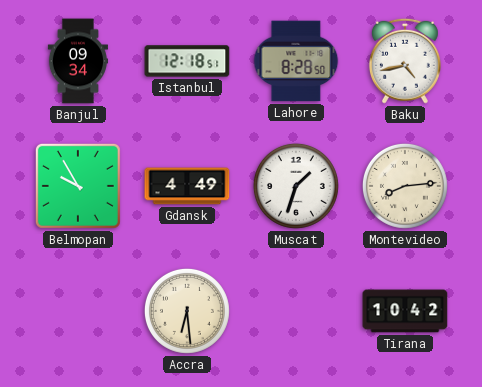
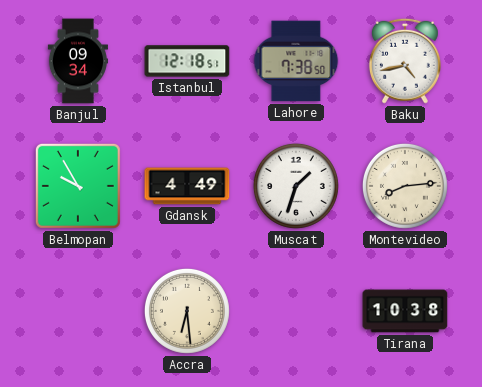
Lahore: 8:28 -> 7:38
Tirana: 10:42 -> 10:38
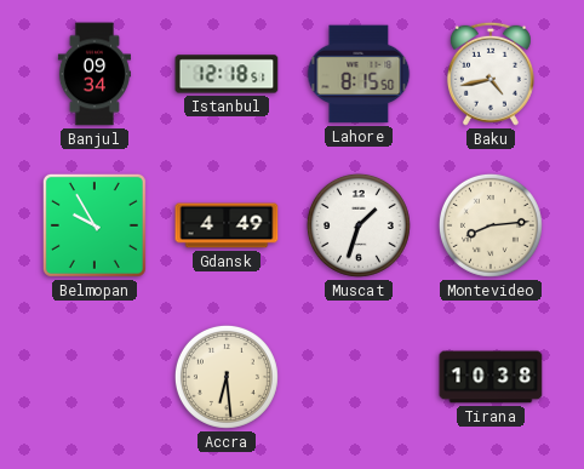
Lahore: 7:38 -> 8:15
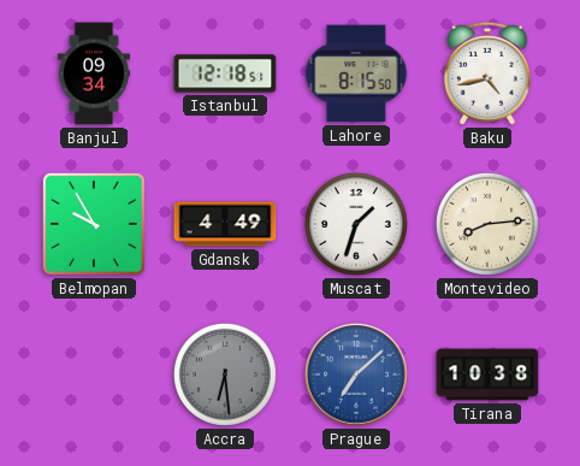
Accra dial: cream -> grey
Prague: none -> 7:08
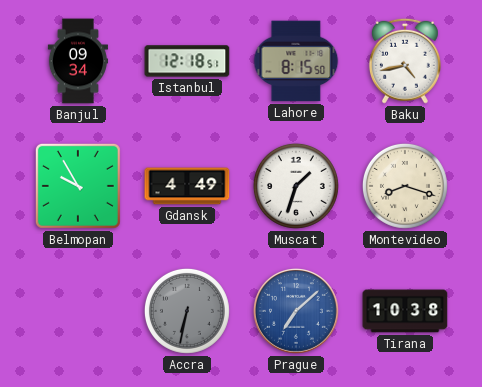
Montevideo: 8:14 -> 8:18
Accra: 6:29 -> 6:32
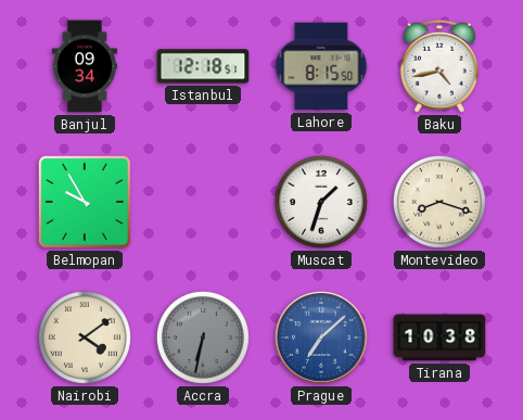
Gdansk: 4:49 -> none
Nairobi: none -> 4:09
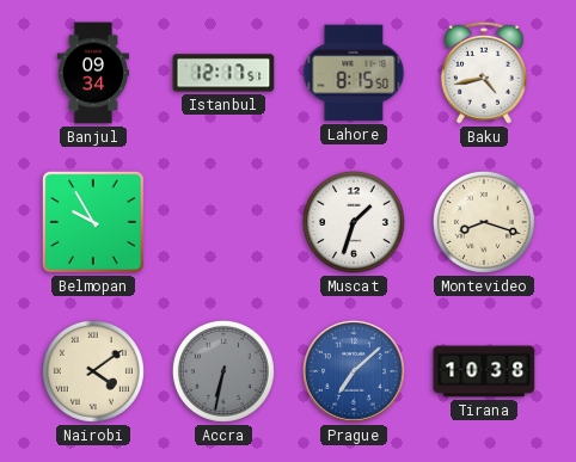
Istanbul: 12:18 -> 12:17
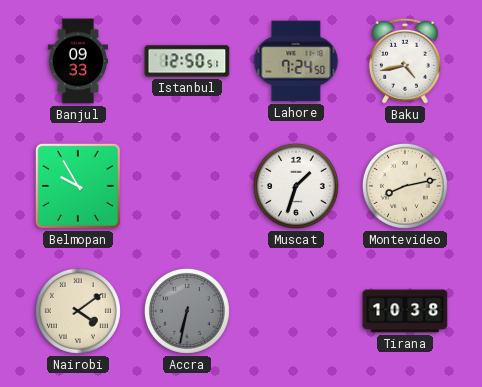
Banjul: 09:34 -> 09:33
Istanbul: 12:17 -> 12:50
Lahore: 8:15 -> 7:24
Montevideo: 8:18 -> 8:13
Prague: 7:08 -> none
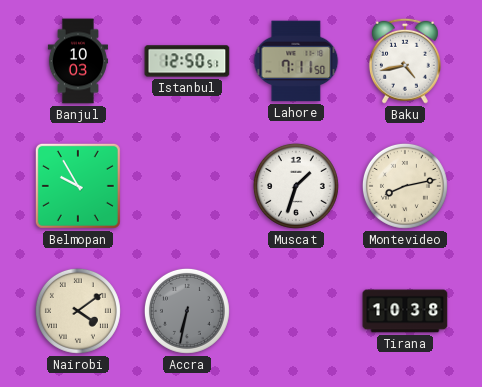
Banjul: 09:33 -> 10:03
Lahore: 7:24 -> 7:11
